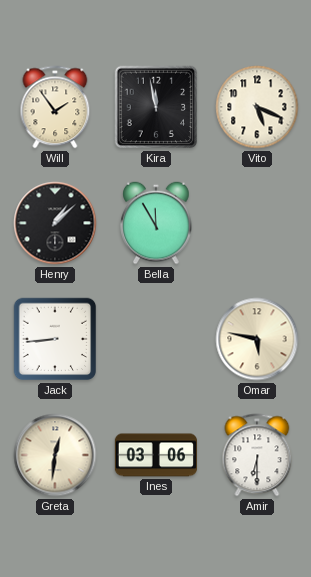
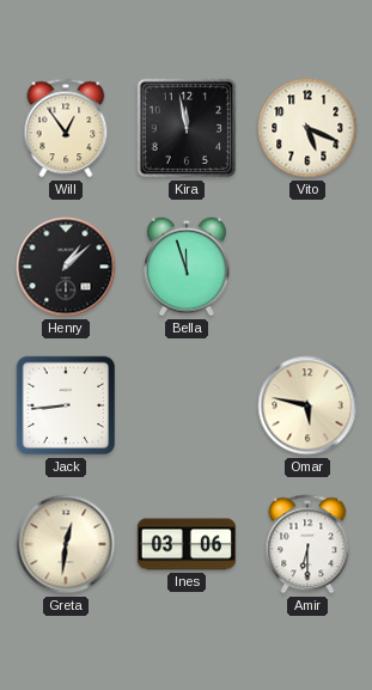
Will: 1:54 -> 12:54
Bella: 11:55 -> 11:57
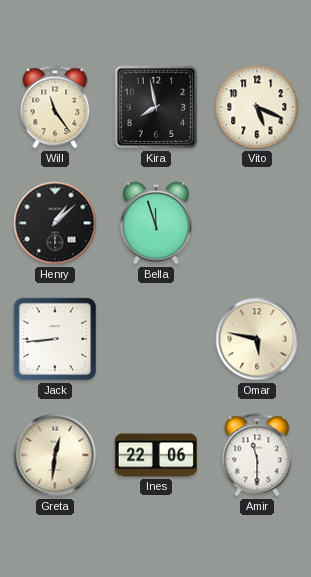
Will: 12:54 -> 11:24
Kira: 11:58 -> 7:58
Ines: 03:06 -> 22:06
Amir: 6:30 -> 11:30
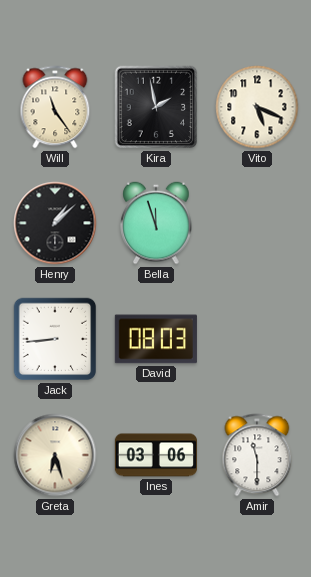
Kira: 7:58 -> 1:58
David: none -> 08:03
Omar: 5:47 -> none
Greta: 12:31 -> 6:27
Ines: 22:06 -> 03:06
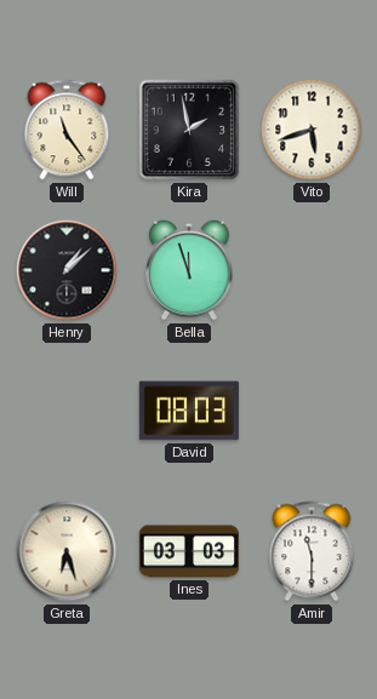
Vito: 5:19 -> 5:42
Jack: 8:44 -> none
Ines: 03:06 -> 03:03
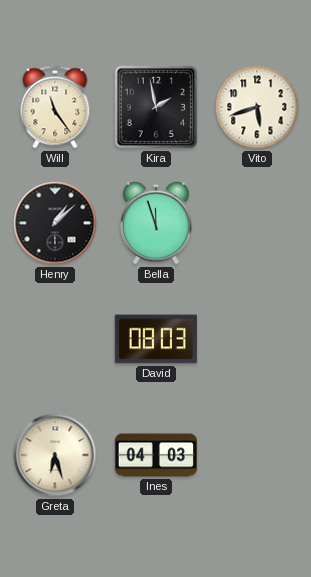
Ines: 03:03 -> 04:03
Amir: 11:30 -> none
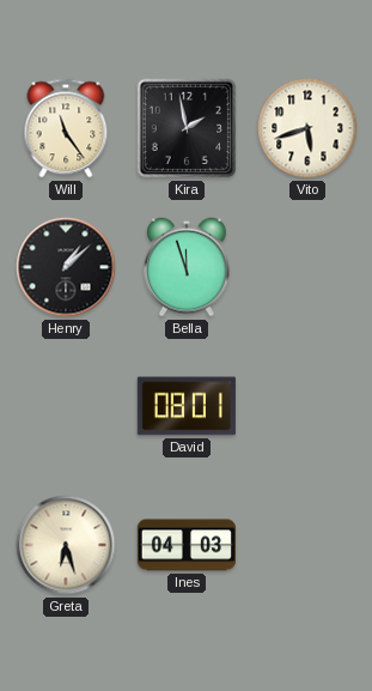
David: 08:03 -> 08:01
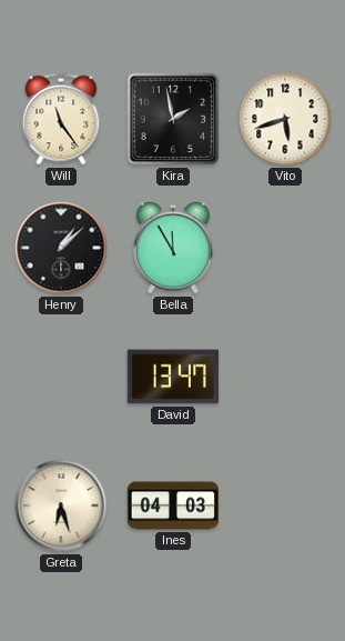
Bella: 11:57 -> 11:55
David: 08:01 -> 13:47
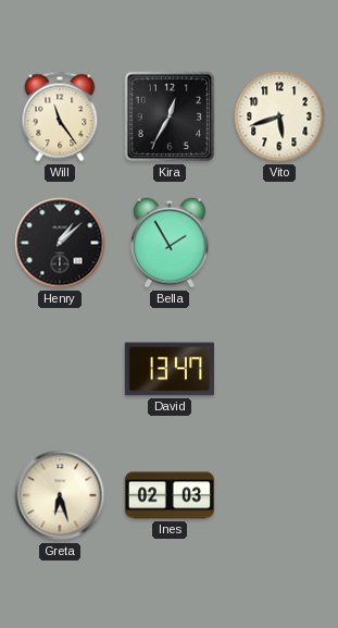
Kira: 1:58 -> 12:35
Bella: 11:55 -> 1:55
Ines: 04:03 -> 02:03
